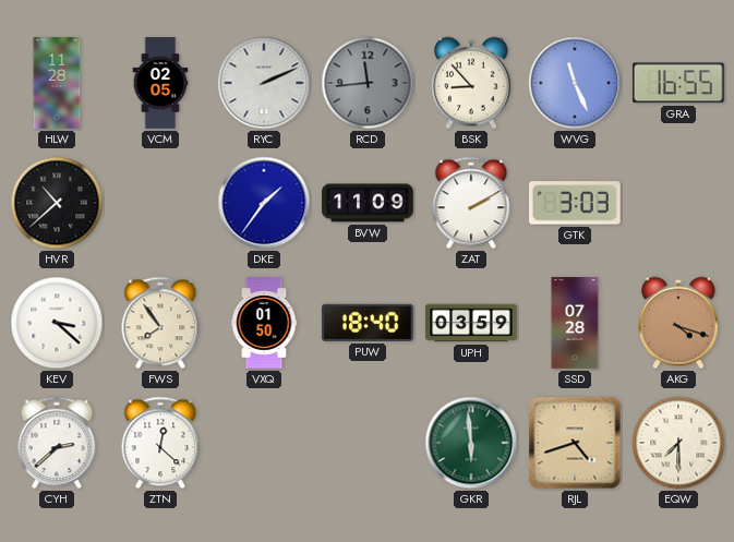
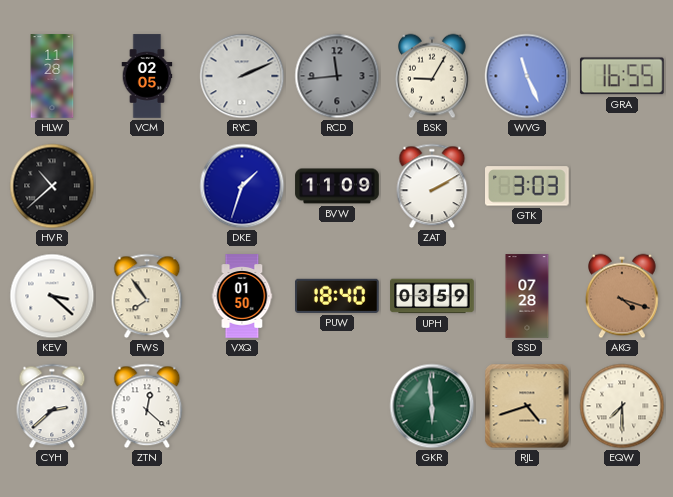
BSK: 8:53 -> 9:05
DKE: 1:36 -> 1:33
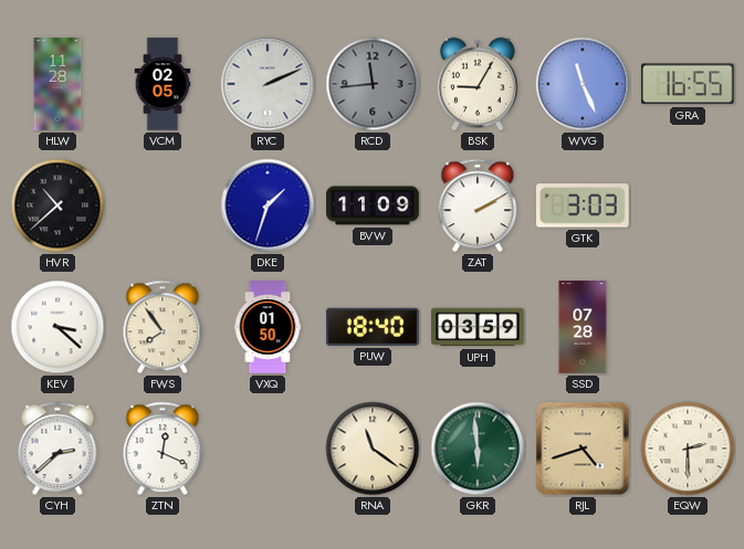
AKG: 4:18 -> none
ZTN: 12:22 -> 12:19
RNA: none -> 11:21
EQW: 7:30 -> 2:30
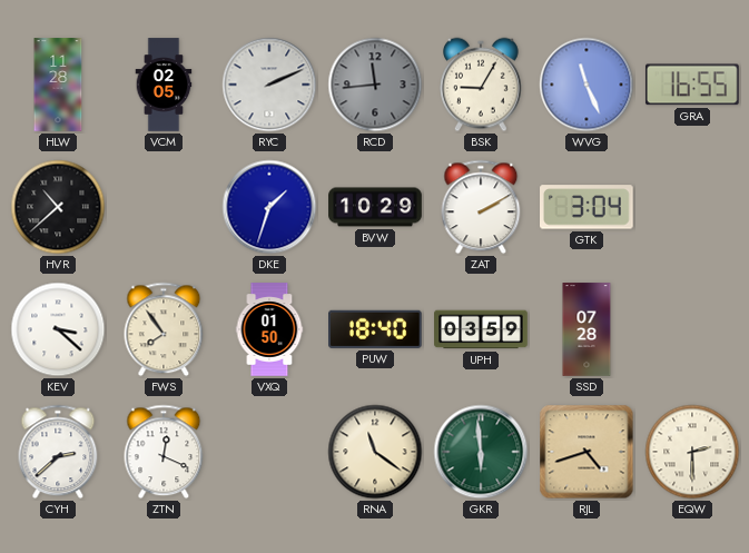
BVW: 11:09 -> 10:29
GTK: 3:03 -> 3:04
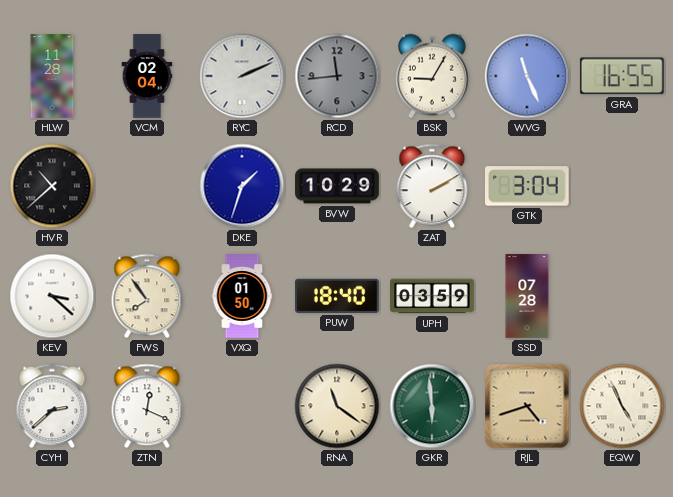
VCM: 02:05 -> 02:04
EQW: 2:30 -> 4:56
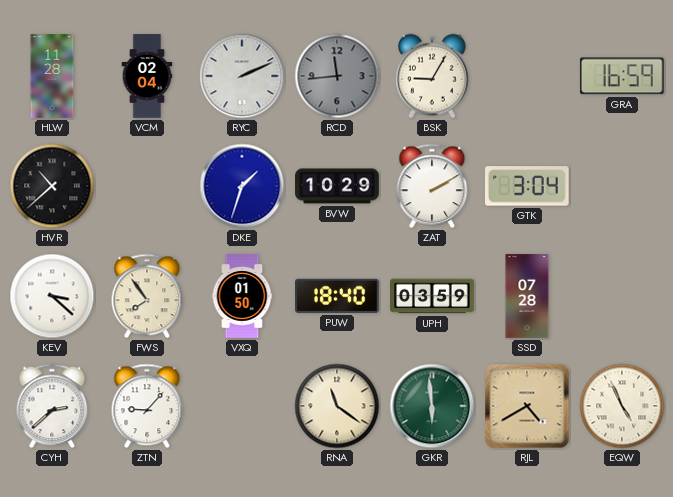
WVG: 11:26 -> none
GRA: 16:55 -> 16:59
ZTN: 12:19 -> 9:07
RJL: 4:42 -> 4:40
